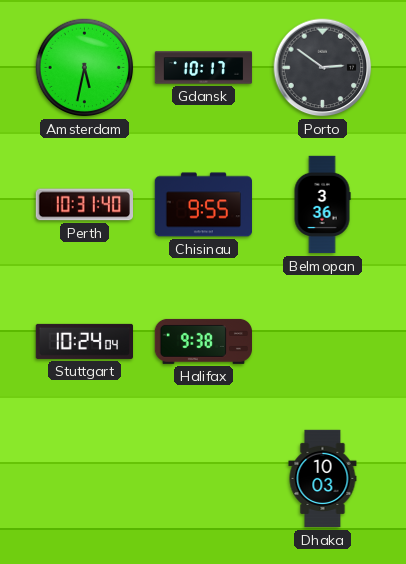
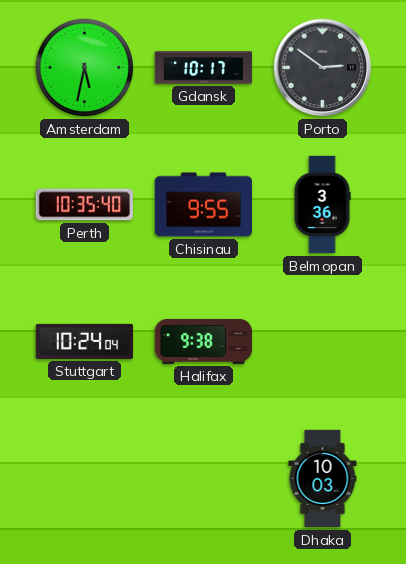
Perth: 10:31 -> 10:35
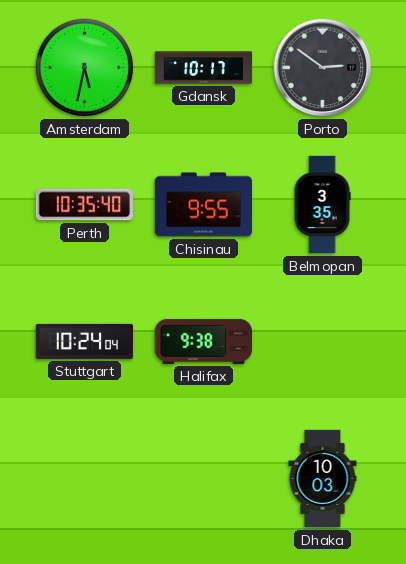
Belmopan: 3:36 -> 3:35
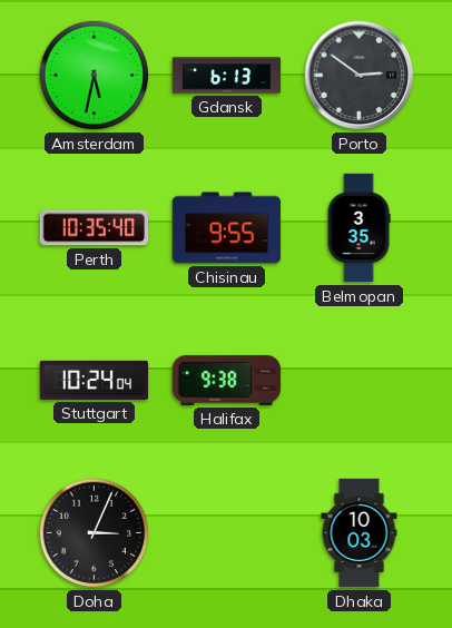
Gdansk: 10:17 -> 6:13
Doha: none -> 3:04
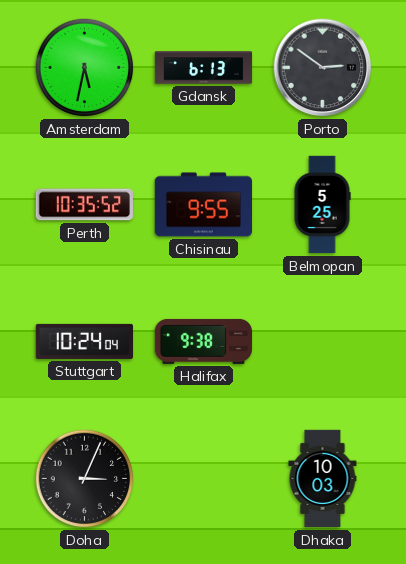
Perth: 10:35:40 -> 10:35:52
Belmopan: 3:35 -> 5:25
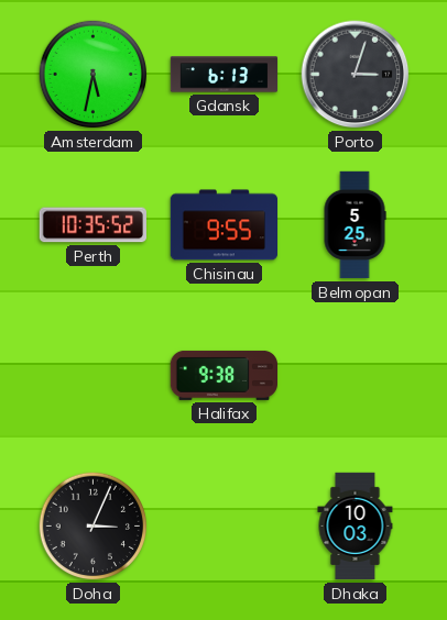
Porto: 2:51 -> 3:03
Stuttgart: 10:24 -> none
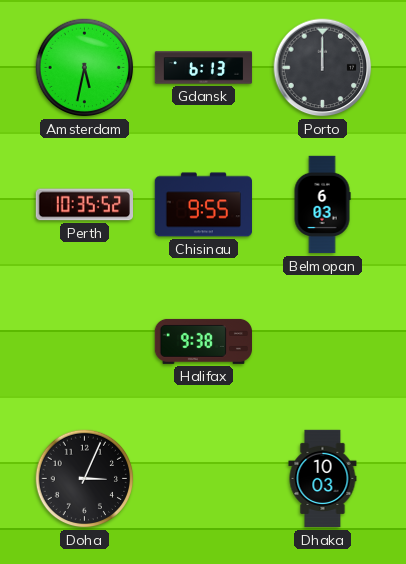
Porto: 3:03 -> 12:00
Belmopan: 5:25 -> 6:03
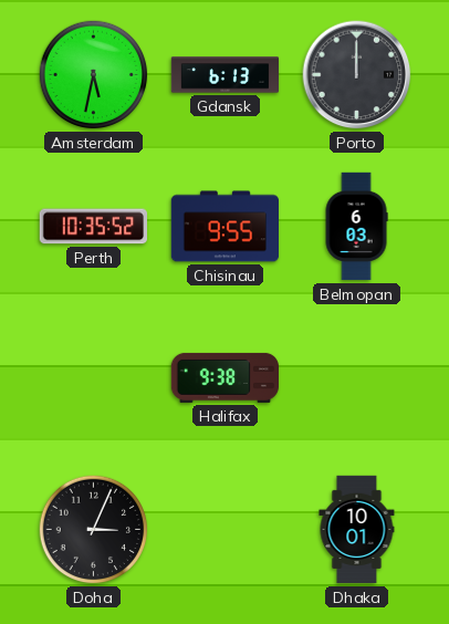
Dhaka: 10:03 -> 10:01
